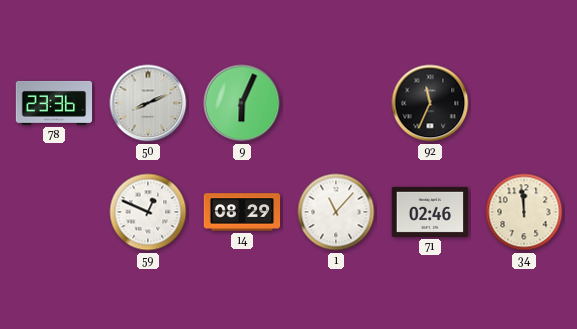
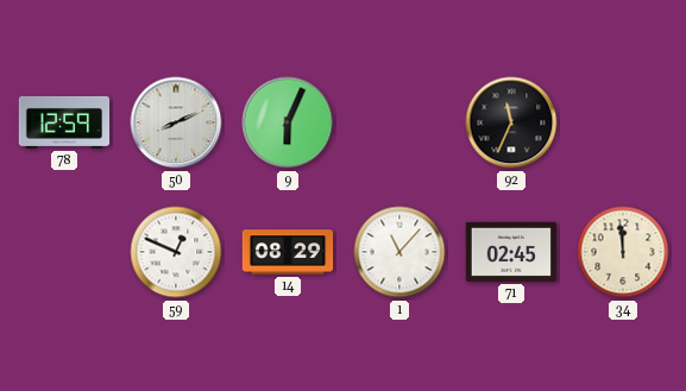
78: 23:36 -> 12:59
71: 02:46 -> 02:45
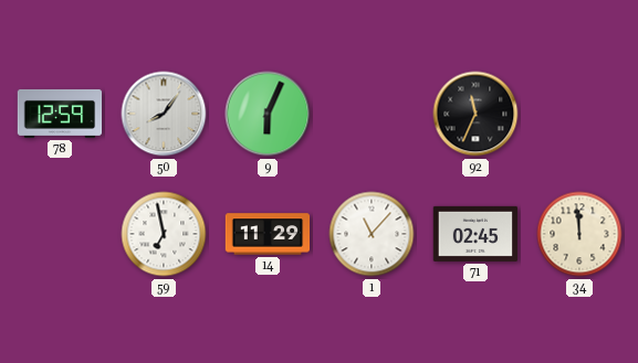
50: 8:11 -> 8:06
59: 12:49 -> 6:58
14: 08:29 -> 11:29
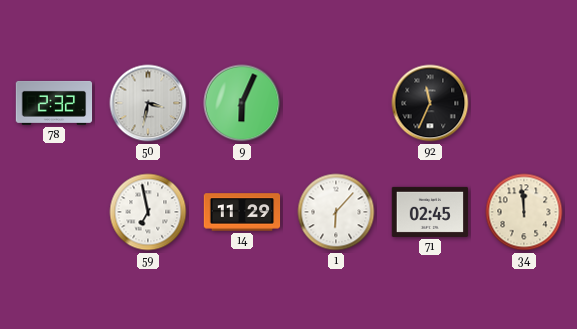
78: 12:59 -> 2:32
50: 8:06 -> 3:32
1: 11:07 -> 6:07
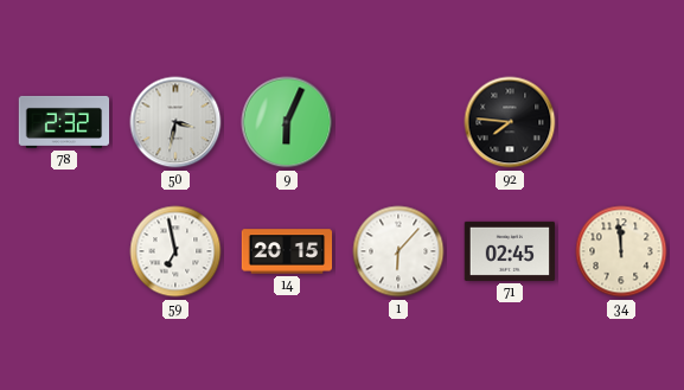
92: 11:34 -> 7:46
14: 11:29 -> 20:15
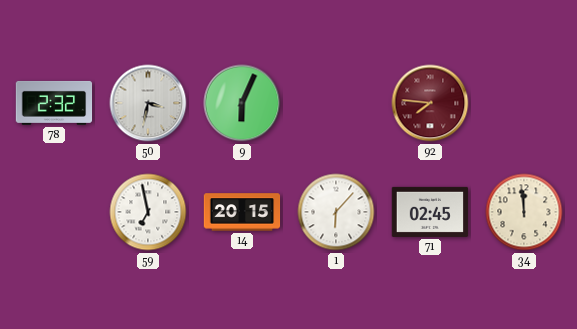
92 dial: black -> burgundy
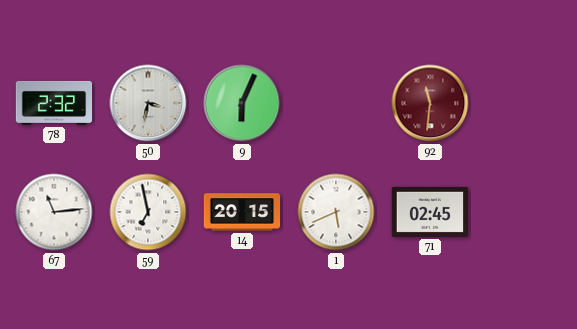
92: 7:46 -> 11:31
67: none -> 11:14
1: 6:07 -> 5:41
34: 11:59 -> none
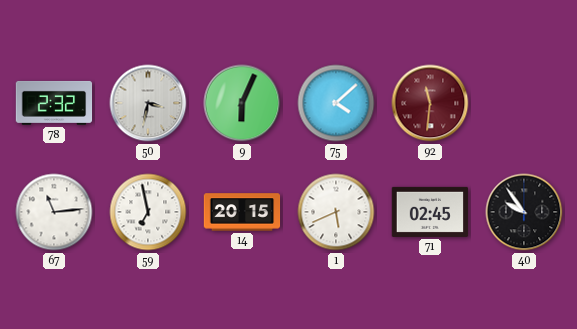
75: none -> 4:08
40: none -> 9:54
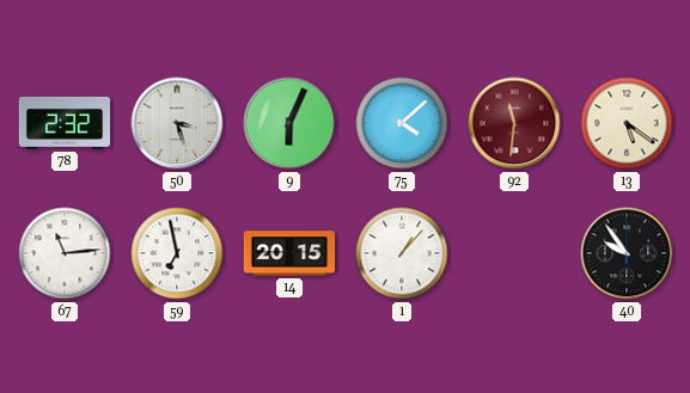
50: 3:32 -> 3:27
13: none -> 5:21
1: 5:41 -> 1:07
71: 02:45 -> none
